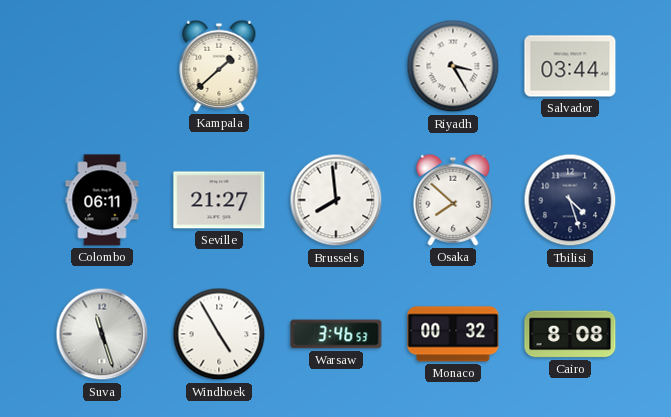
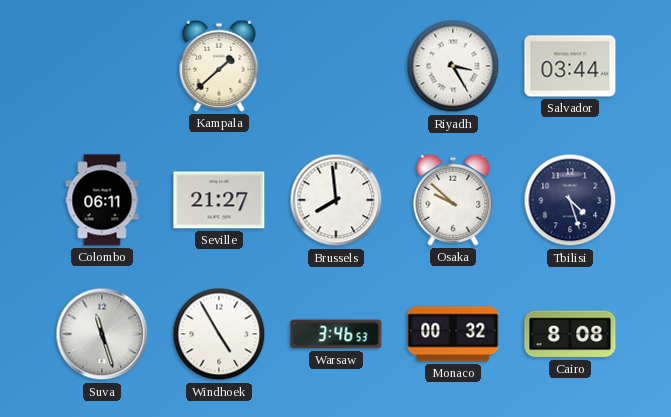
Osaka: 7:52 -> 9:52
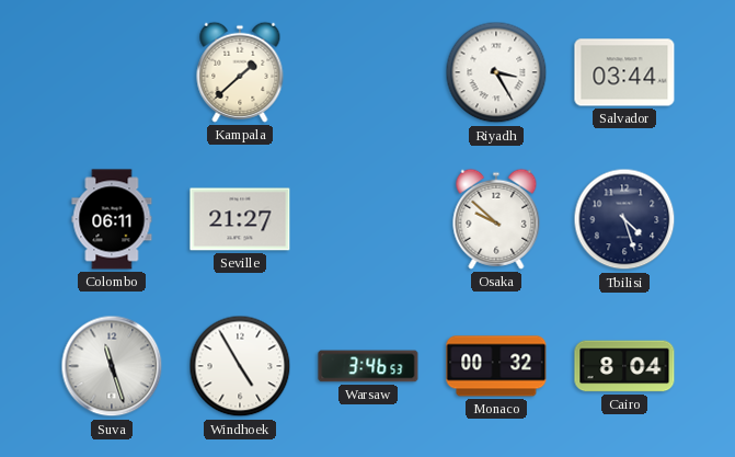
Brussels: 7:59 -> none
Cairo: 8:08 -> 8:04
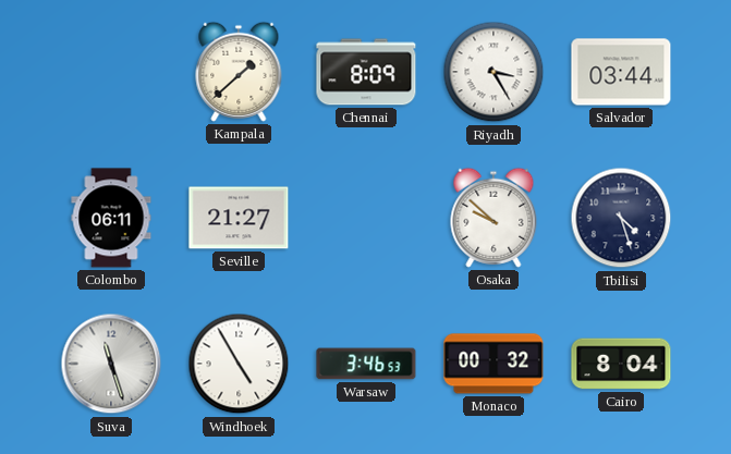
Chennai: none -> 8:09
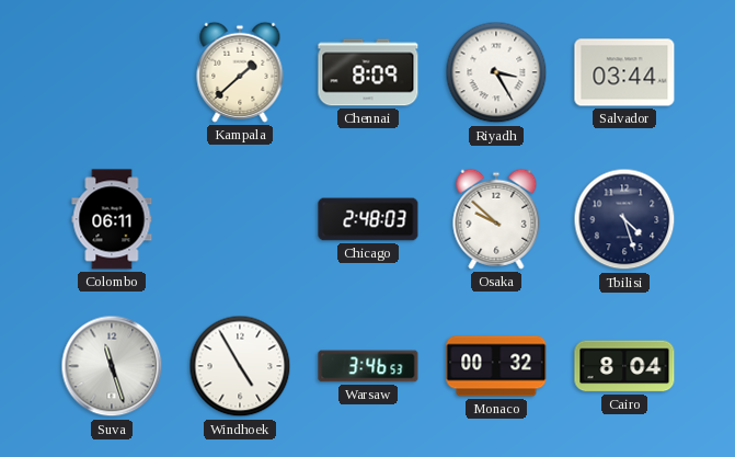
Seville: 21:27 -> none
Chicago: none -> 2:48
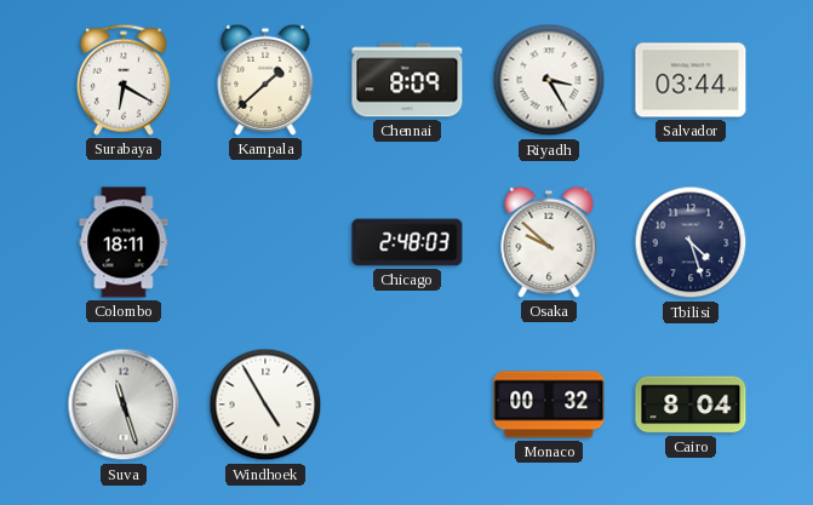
Surabaya: none -> 6:20
Colombo: 06:11 -> 18:11
Warsaw: 3:46 -> none
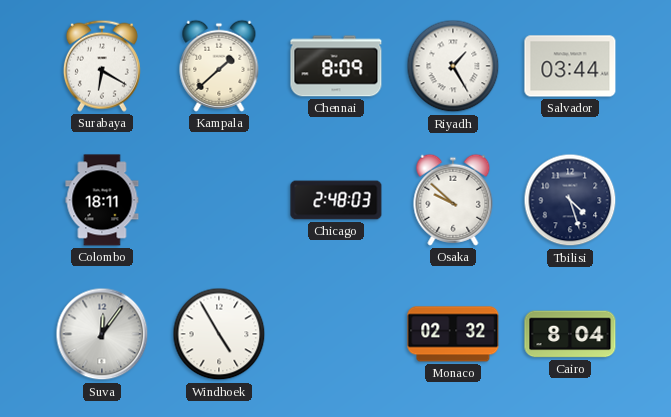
Riyadh: 3:25 -> 1:25
Suva: 11:27 -> 12:06
Monaco: 00:32 -> 02:32
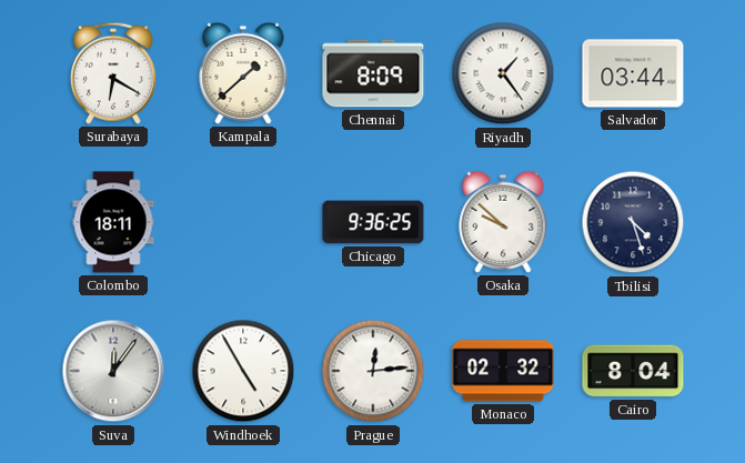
Riyadh: 1:25 -> 1:24
Chicago: 2:48 -> 9:36
Prague: none -> 12:14
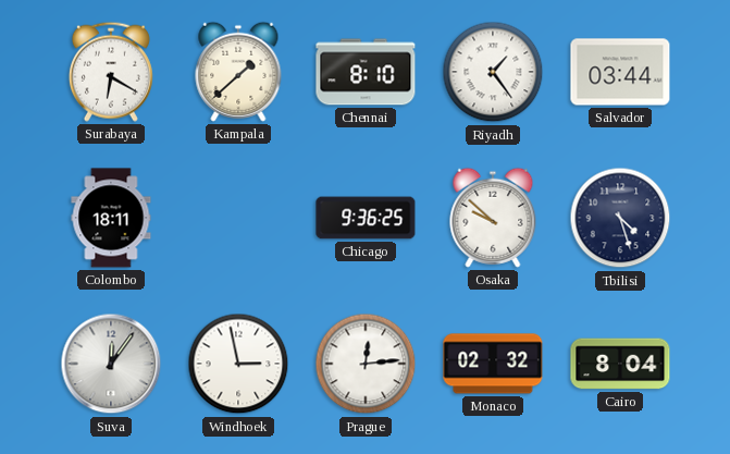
Chennai: 8:09 -> 8:10
Windhoek: 4:55 -> 2:58
